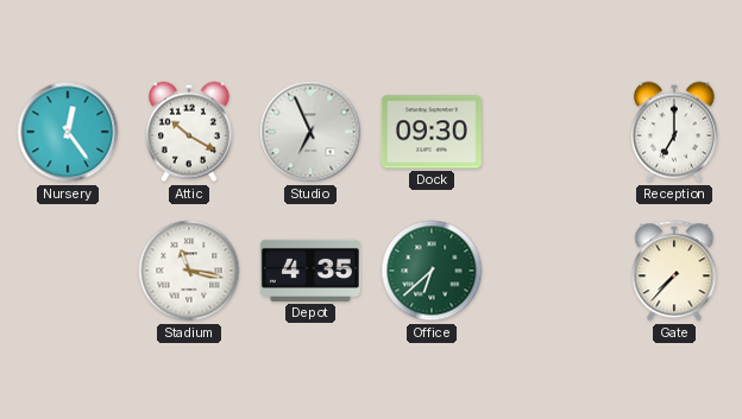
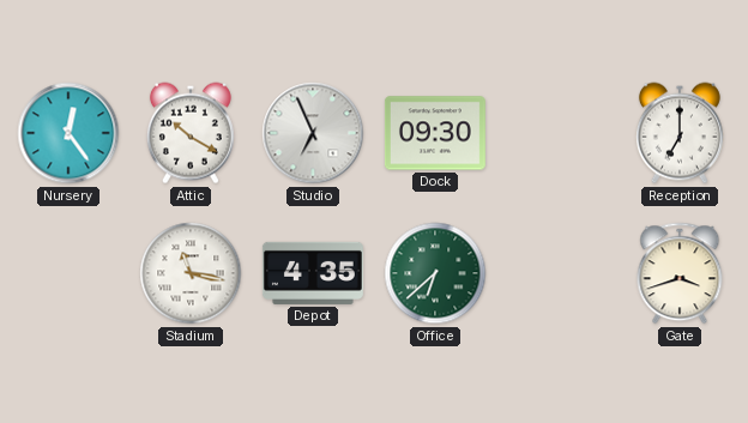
Gate: 7:37 -> 3:42
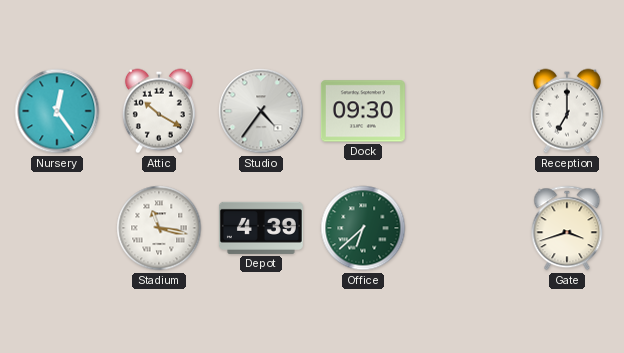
Studio: 6:56 -> 4:36
Depot: 4:35 -> 4:39
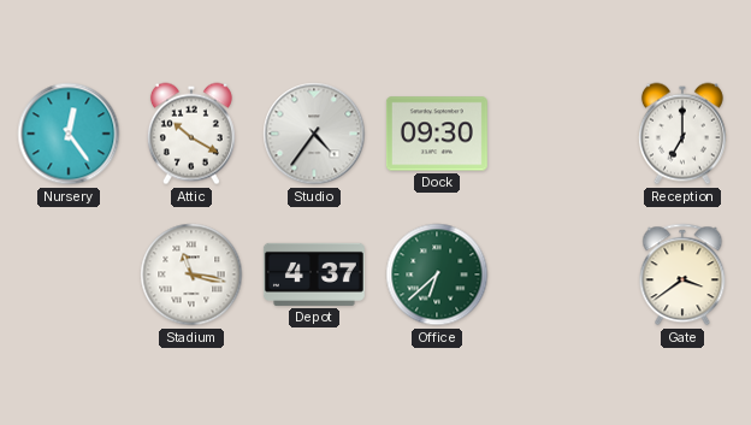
Depot: 4:39 -> 4:37
Gate: 3:42 -> 3:39
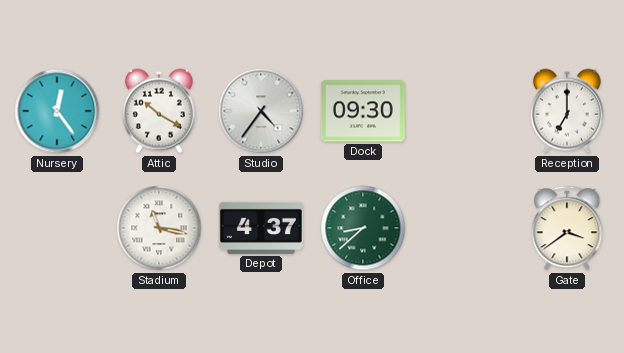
Office: 6:38 -> 8:38
